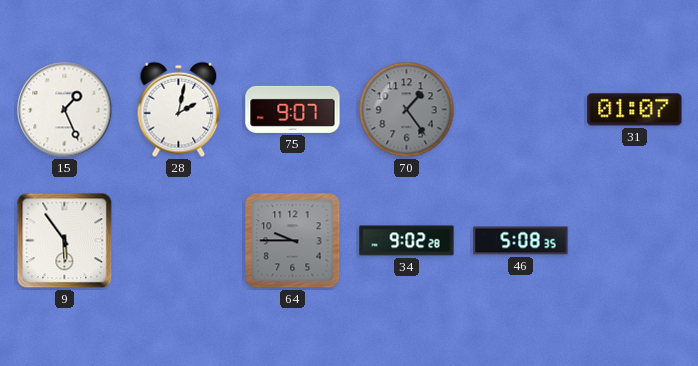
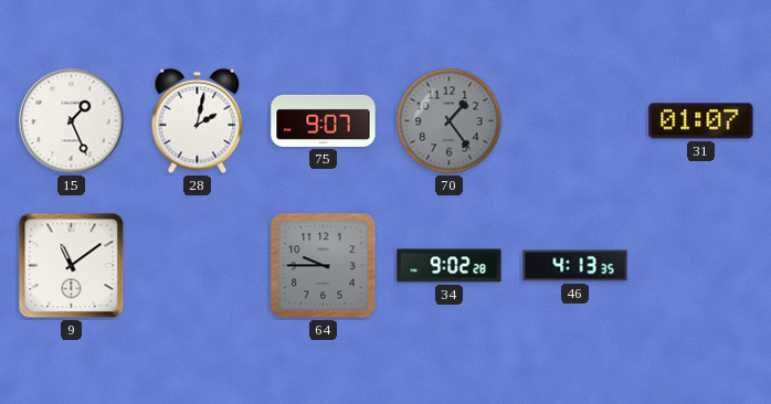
9: 5:54 -> 11:09
46: 5:08 -> 4:13
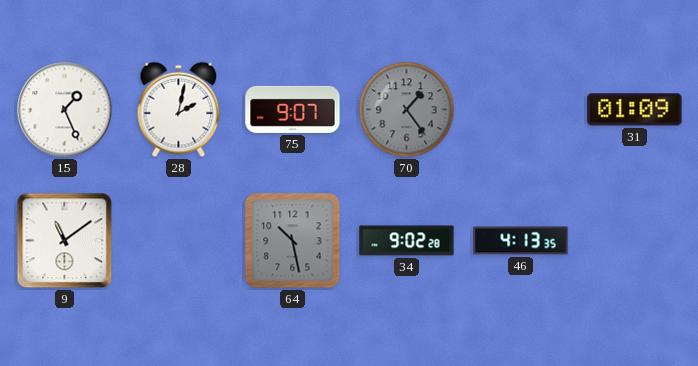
31: 01:07 -> 01:09
64: 9:45 -> 10:28
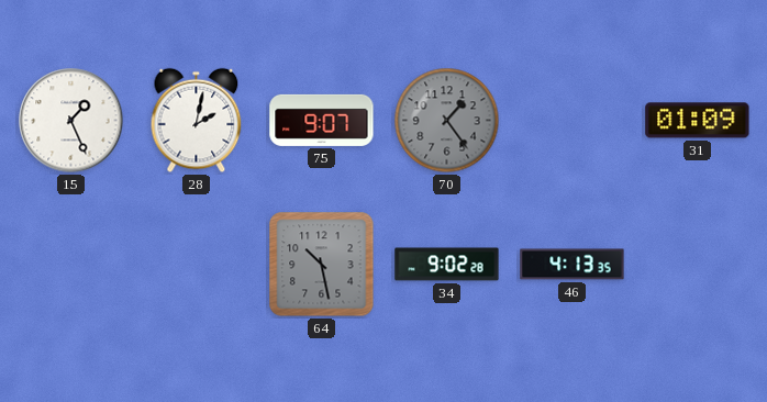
9: 11:09 -> none
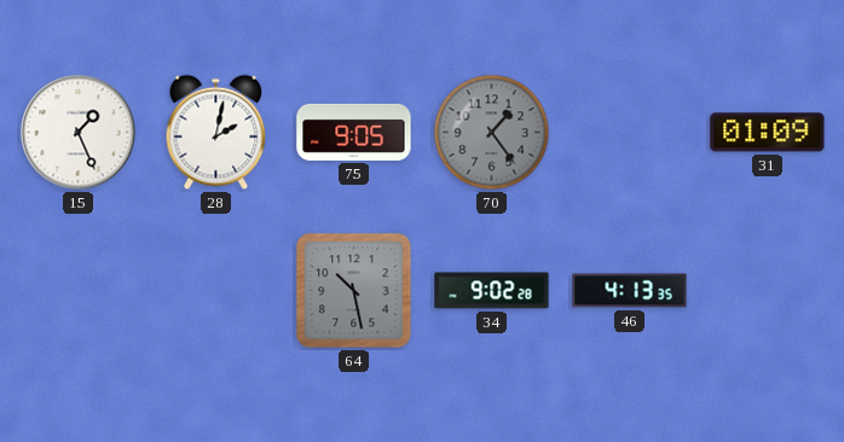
75: 9:07 -> 9:05
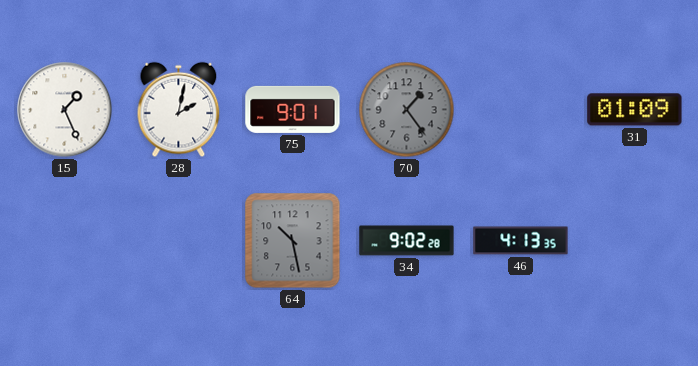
75: 9:05 -> 9:01
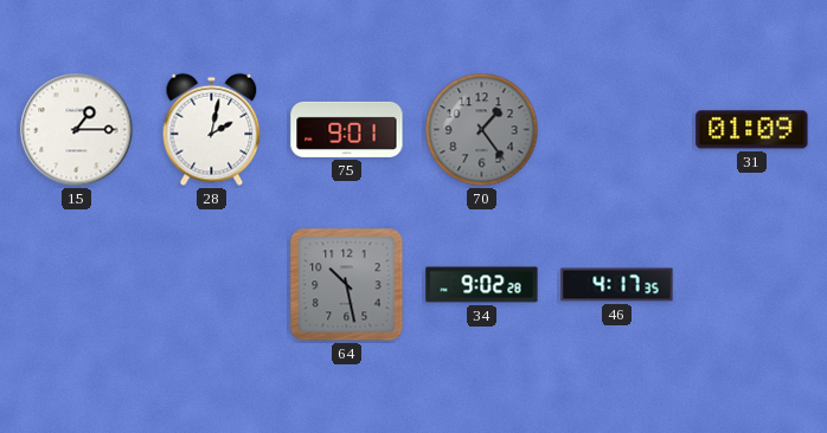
15: 1:26 -> 1:15
46: 4:13 -> 4:17
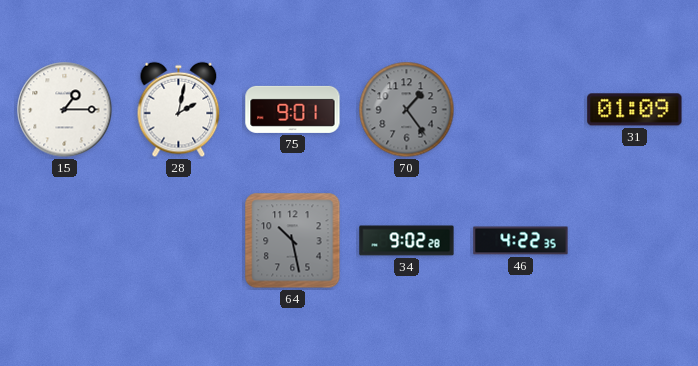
46: 4:17 -> 4:22
